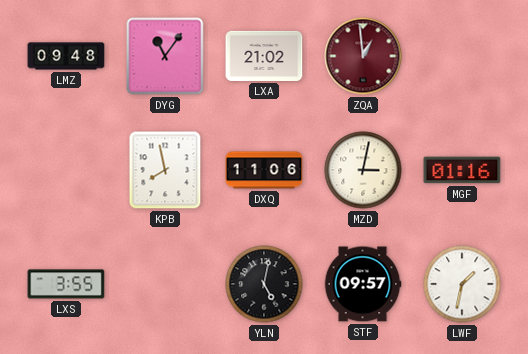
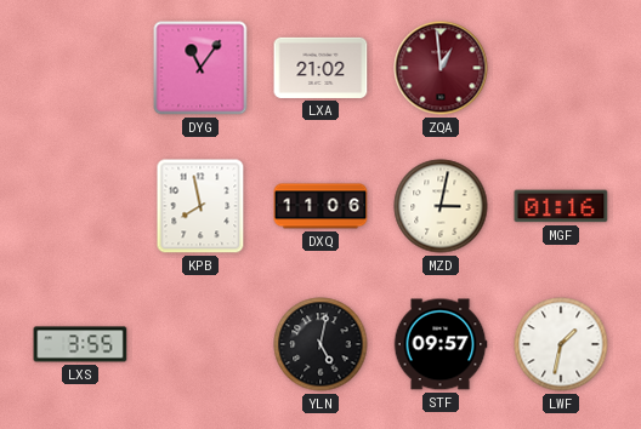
LMZ: 09:48 -> none
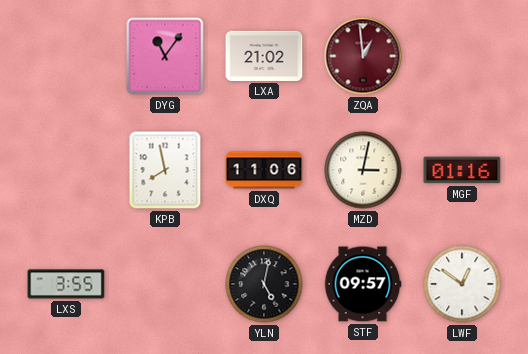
LWF: 1:32 -> 12:51
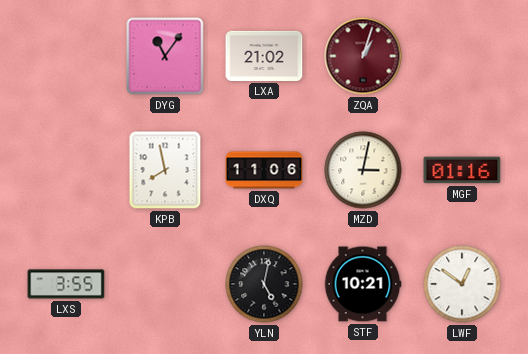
ZQA: 12:59 -> 1:03
STF: 09:57 -> 10:21
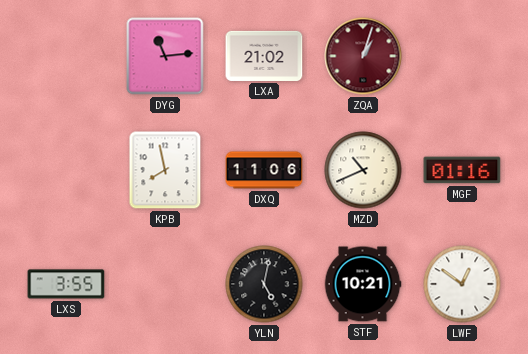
DYG: 11:06 -> 11:14
MZD: 3:02 -> 10:41
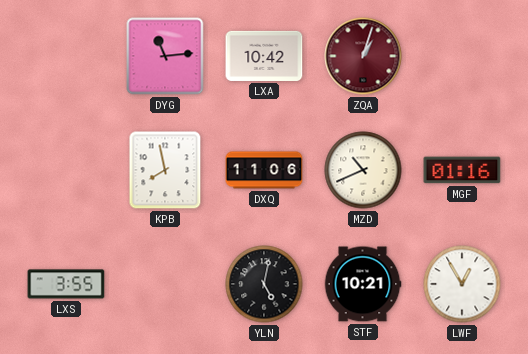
LXA: 21:02 -> 10:42
LWF: 12:51 -> 12:55
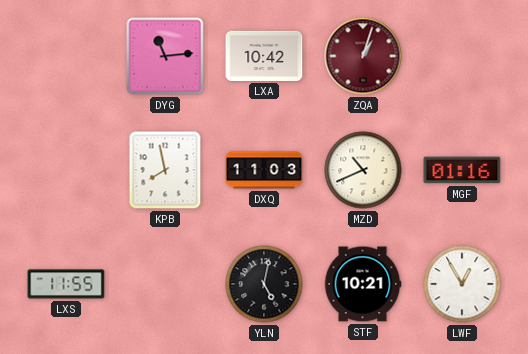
DXQ: 11:06 -> 11:03
LXS: 3:55 -> 11:55
